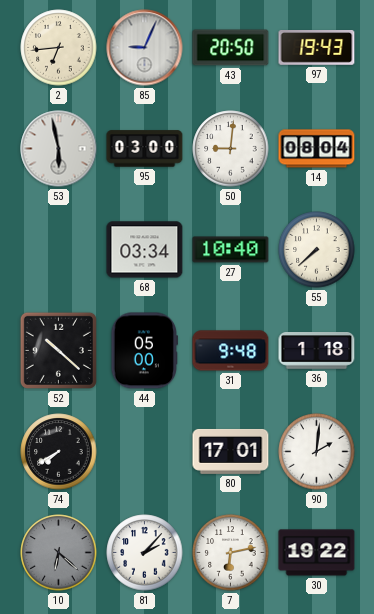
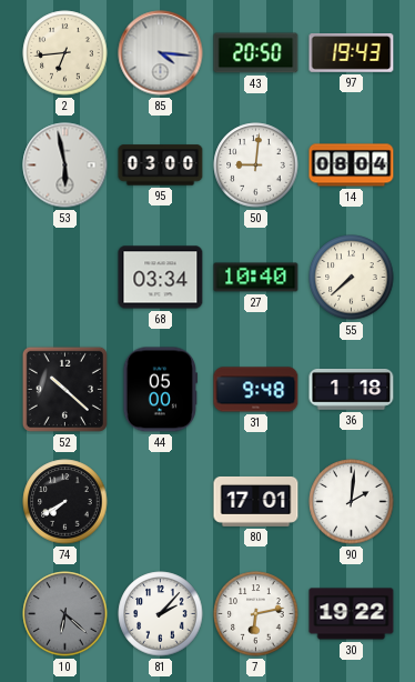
85: 9:04 -> 4:16
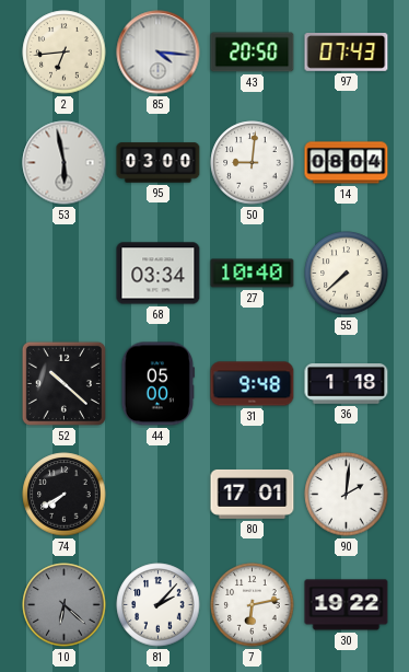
97: 19:43 -> 07:43
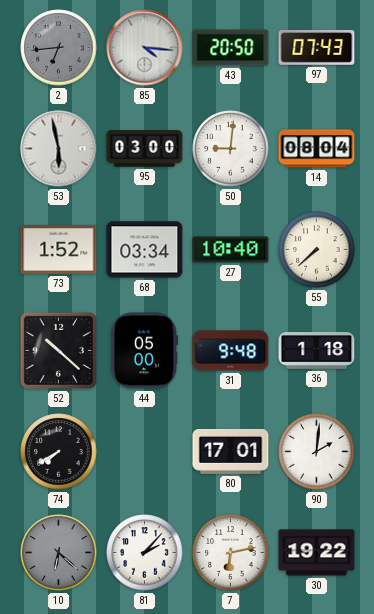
2 dial: cream -> grey
73: none -> 1:52
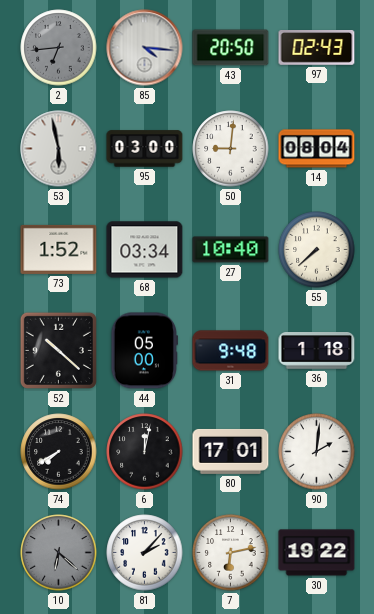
97: 07:43 -> 02:43
6: none -> 12:02
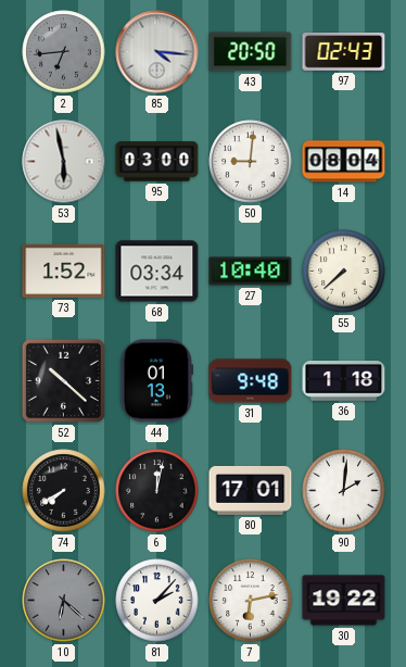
44: 05:00 -> 01:13
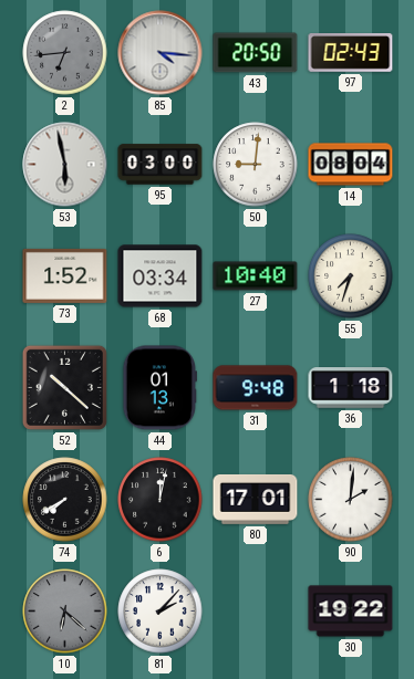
55: 7:38 -> 7:33
7: 6:13 -> none
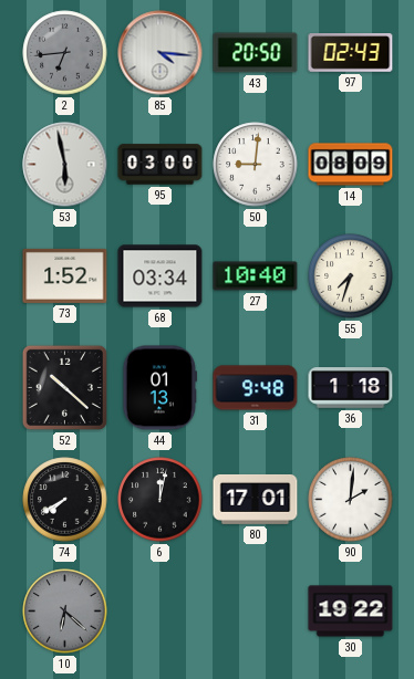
14: 08:04 -> 08:09
81: 2:07 -> none
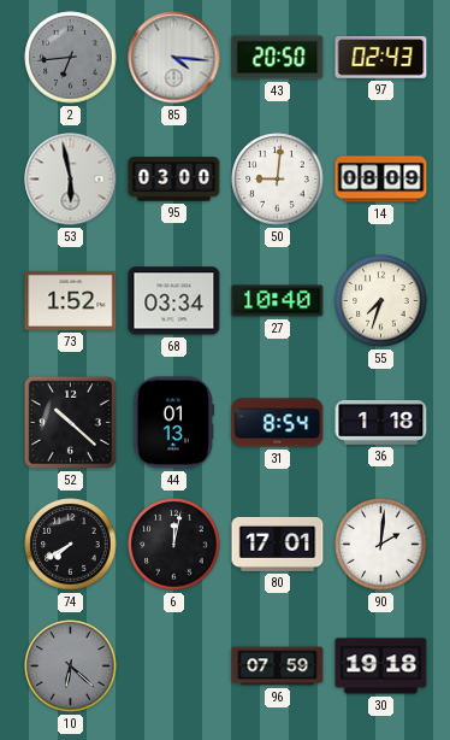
31: 9:48 -> 8:54
96: none -> 07:59
30: 19:22 -> 19:18
